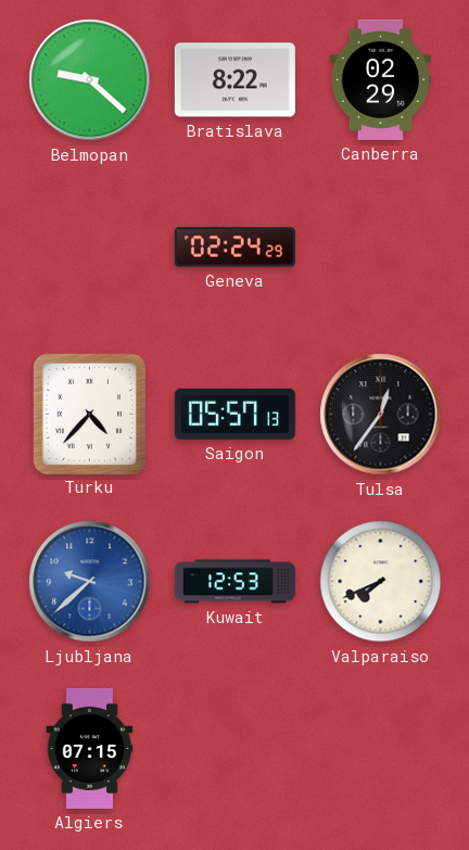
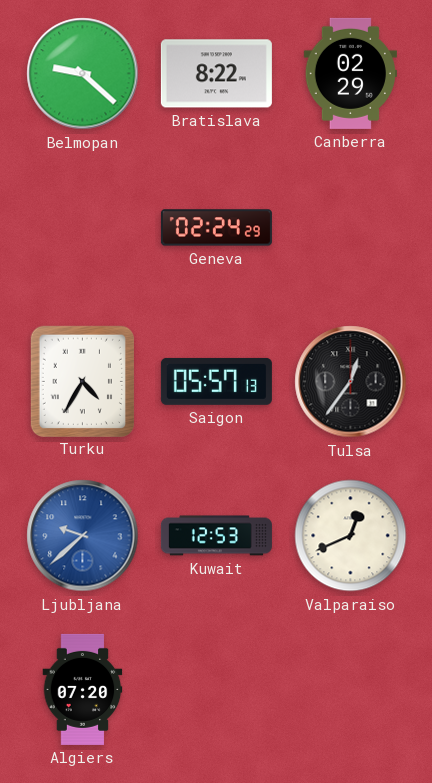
Turku: 4:37 -> 4:35
Valparaiso: 7:41 -> 12:41
Algiers: 07:15 -> 07:20
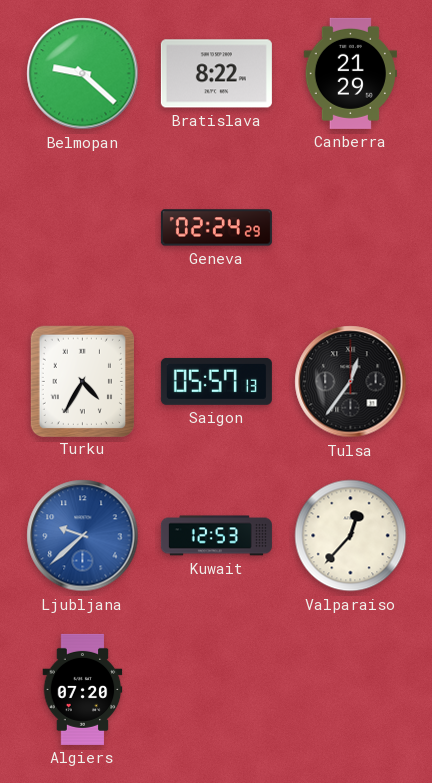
Canberra: 02:29 -> 21:29
Valparaiso: 12:41 -> 12:37
